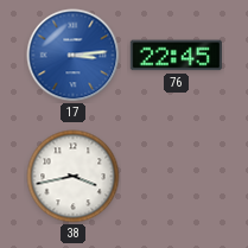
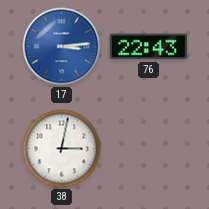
76: 22:45 -> 22:43
38: 3:43 -> 3:02
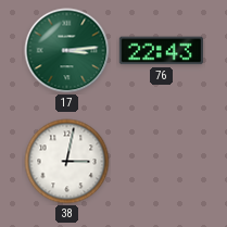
17 dial: blue -> green
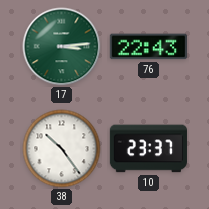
38: 3:02 -> 10:24
10: none -> 23:37
